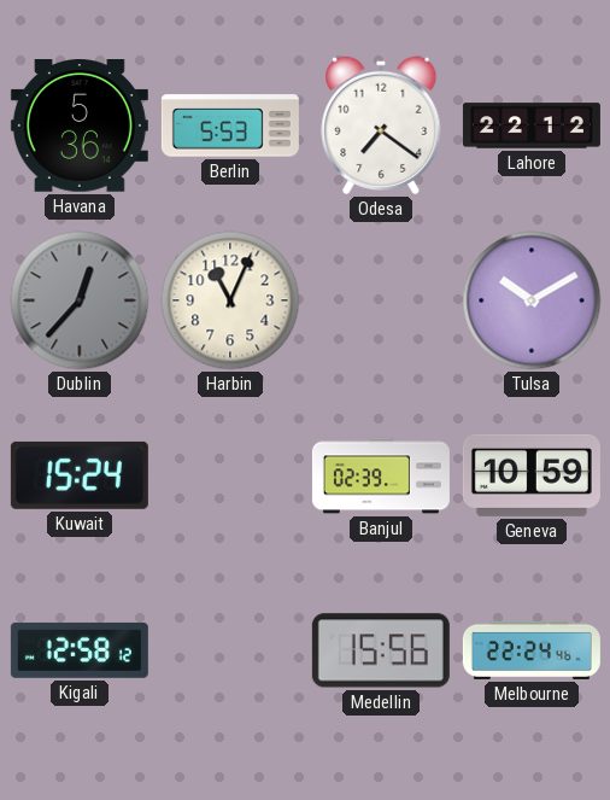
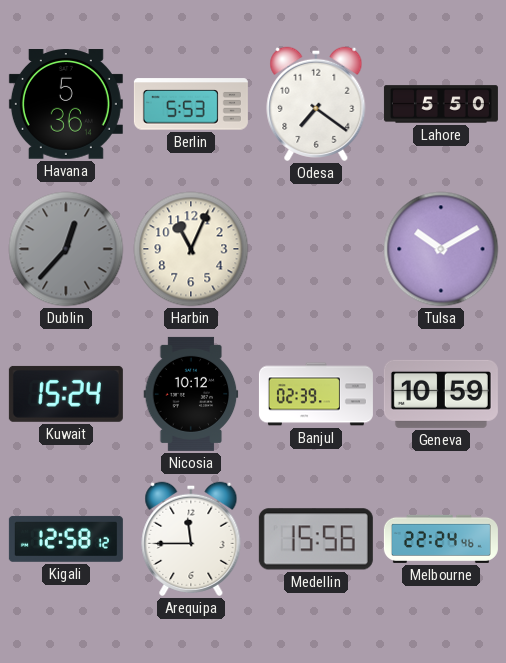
Lahore: 22:12 -> 5:50
Nicosia: none -> 10:12
Arequipa: none -> 11:45
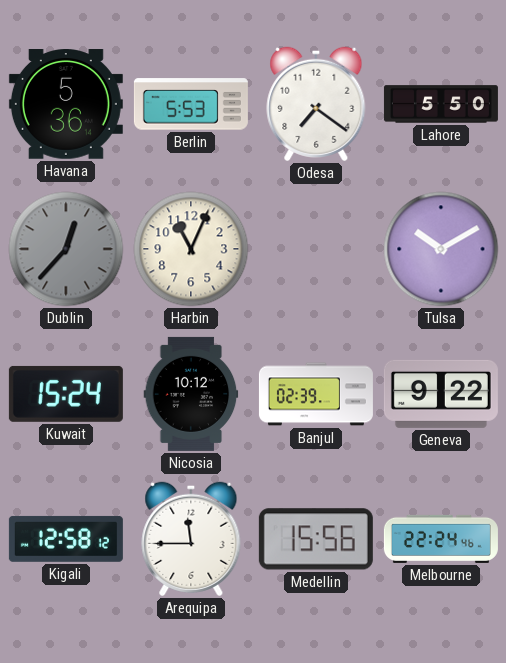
Geneva: 10:59 -> 9:22
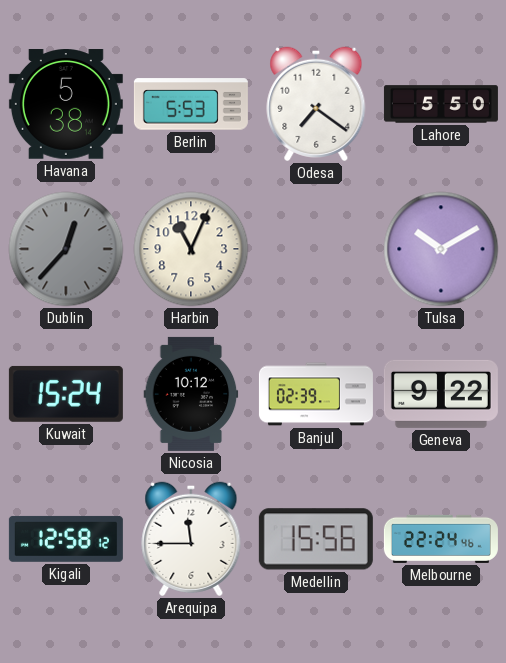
Havana: 5:36 -> 5:38
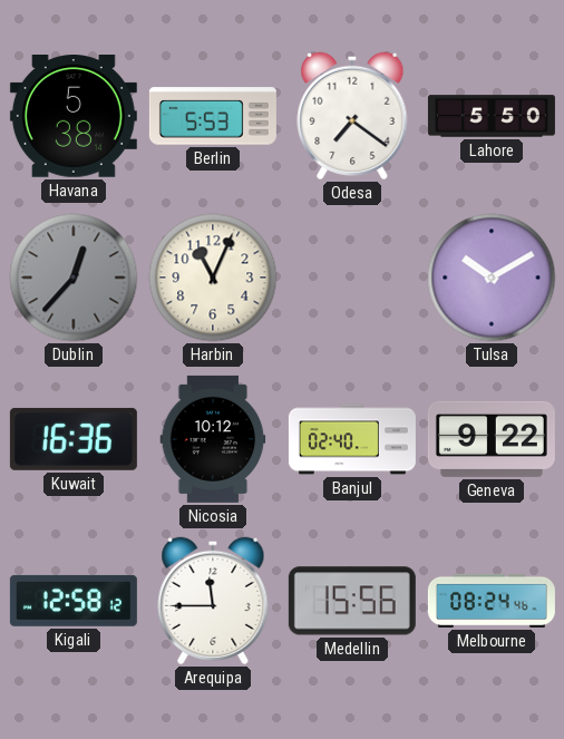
Kuwait: 15:24 -> 16:36
Banjul: 02:39 -> 02:40
Melbourne: 22:24 -> 08:24
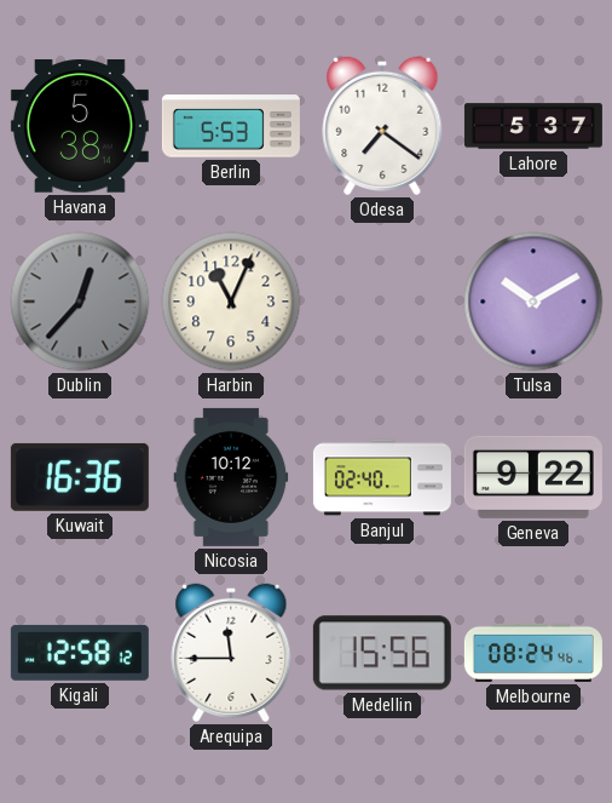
Lahore: 5:50 -> 5:37
